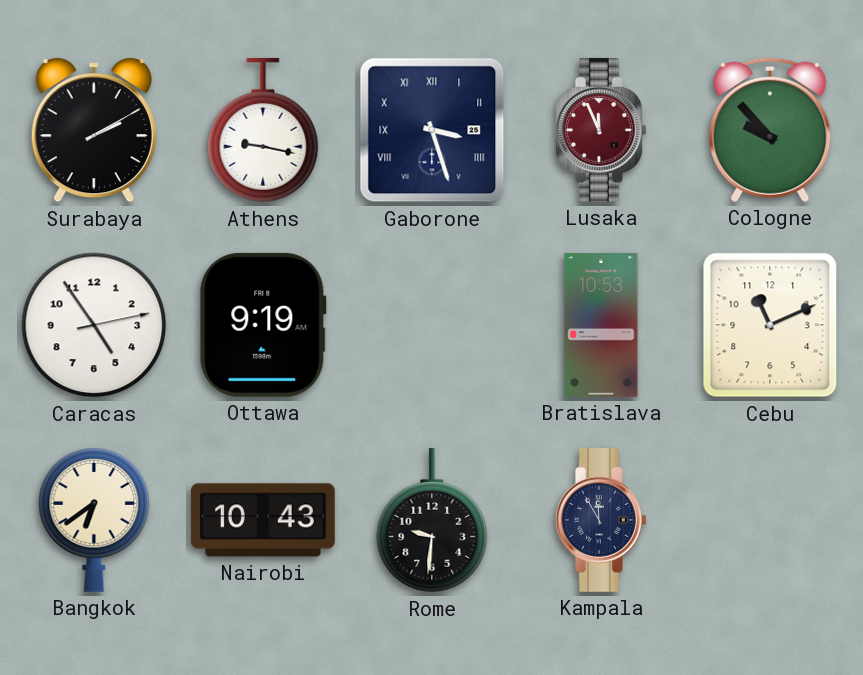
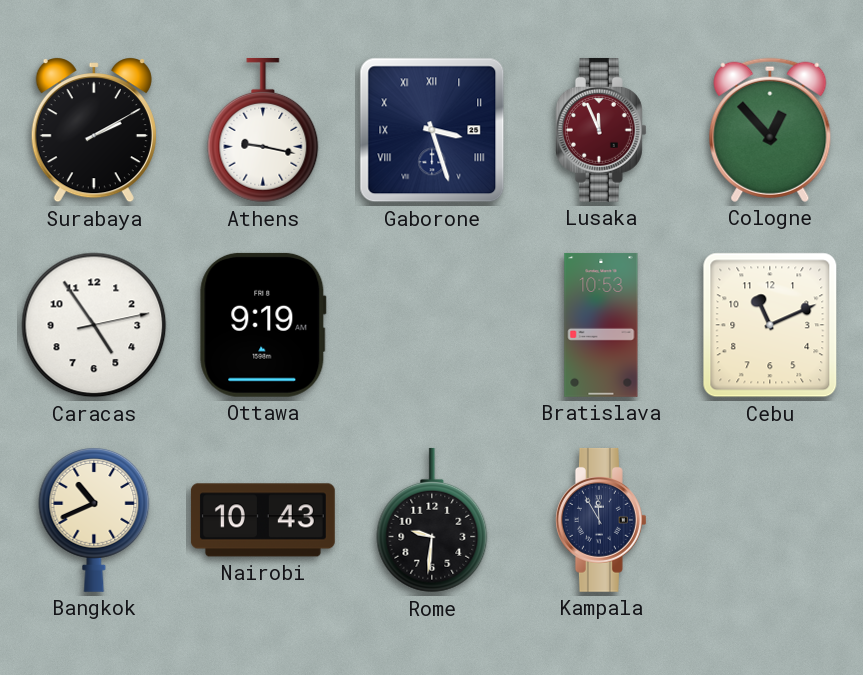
Cologne: 9:53 -> 12:53
Bangkok: 6:39 -> 10:41
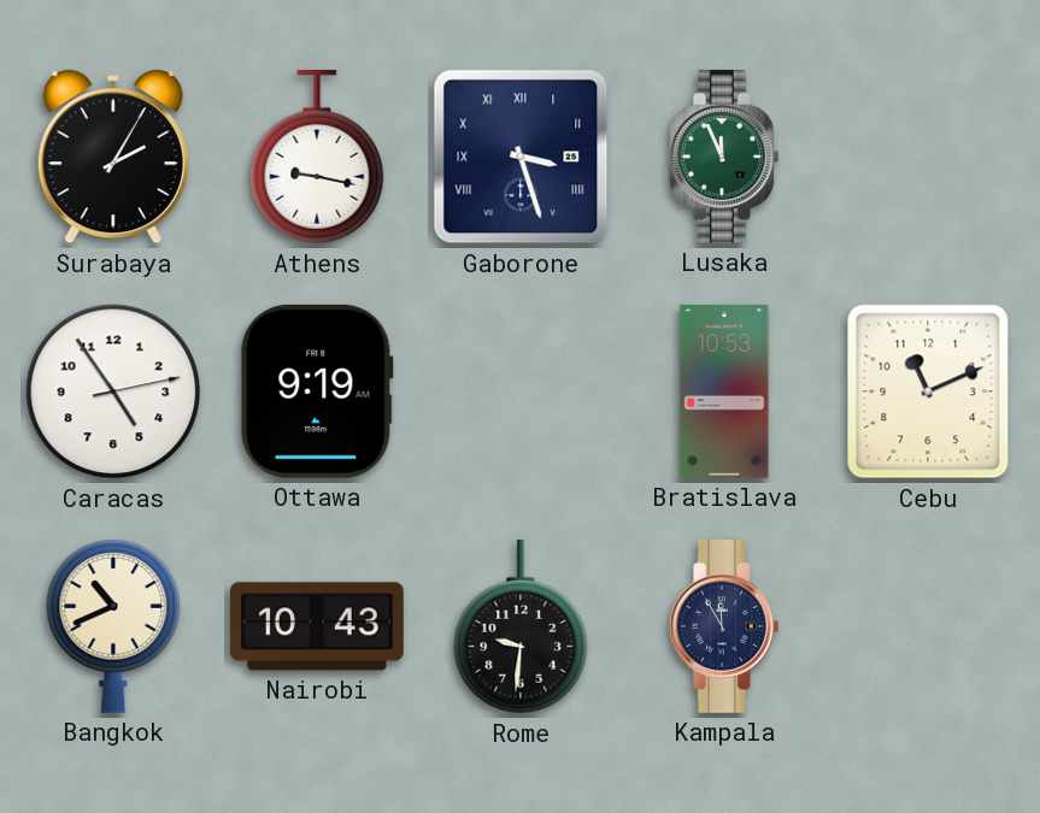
Surabaya: 2:10 -> 2:05
Lusaka dial: burgundy -> green
Cologne: 12:53 -> none
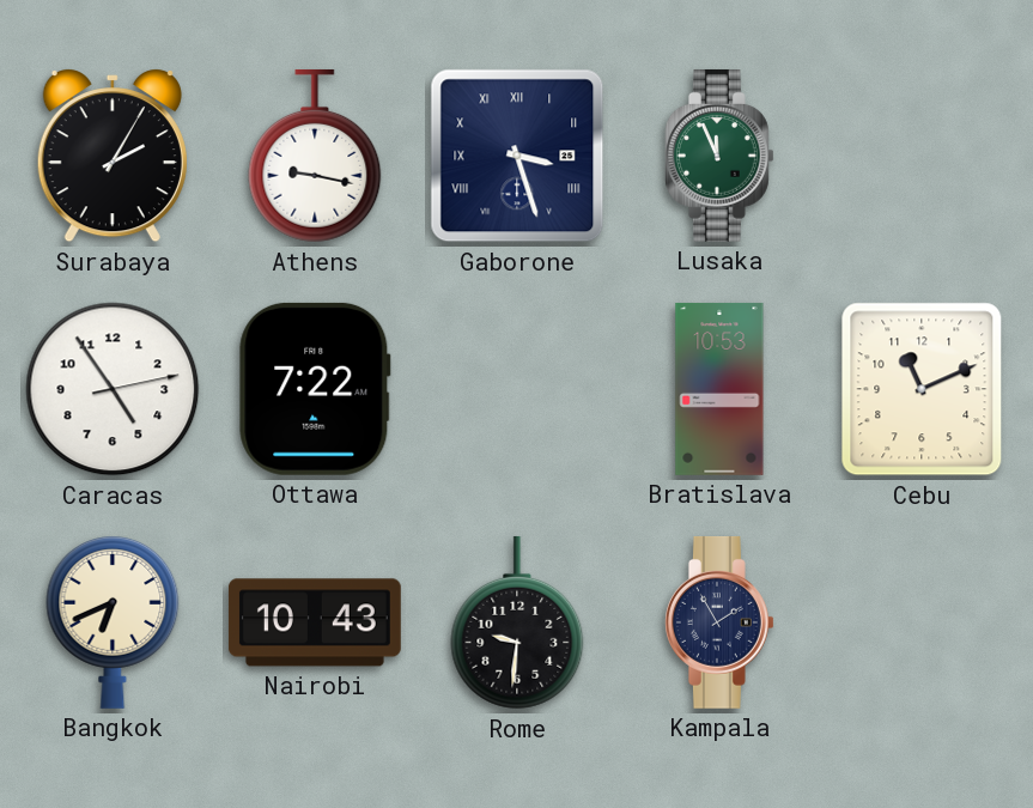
Ottawa: 9:19 -> 7:22
Bangkok: 10:41 -> 6:41
Kampala: 11:55 -> 1:55
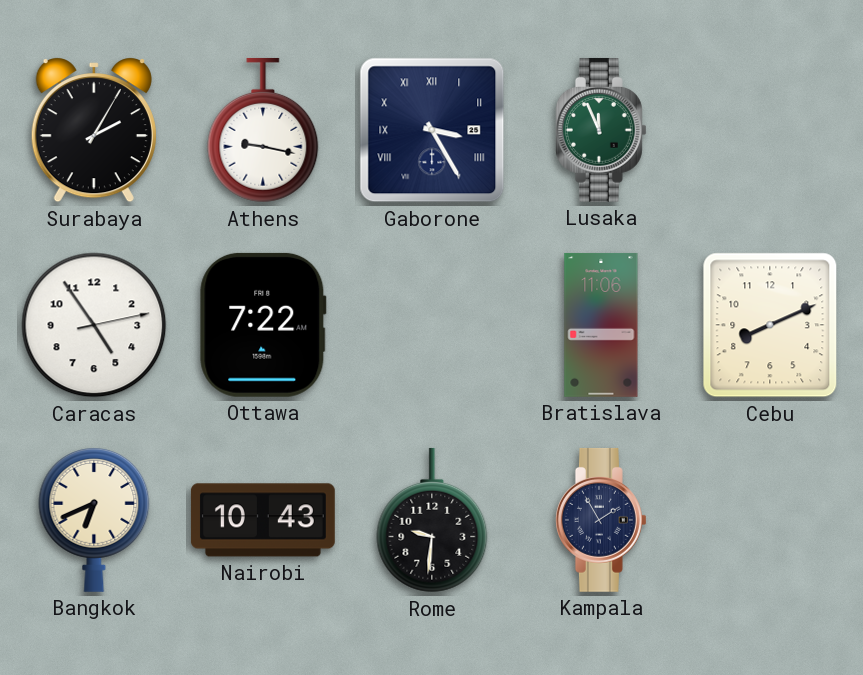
Gaborone: 3:27 -> 3:25
Bratislava: 10:53 -> 11:06
Cebu: 11:11 -> 8:11
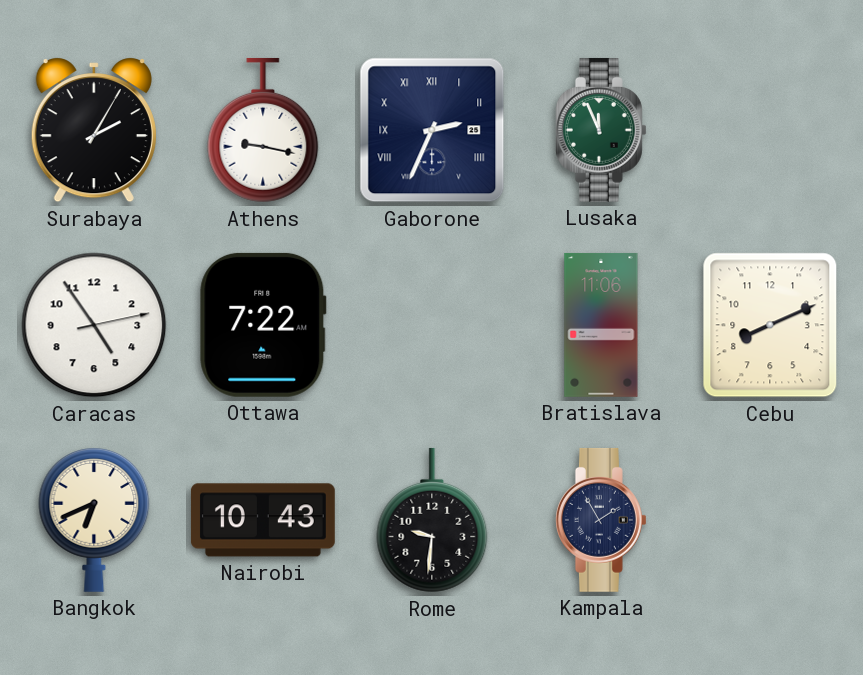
Gaborone: 3:25 -> 2:34
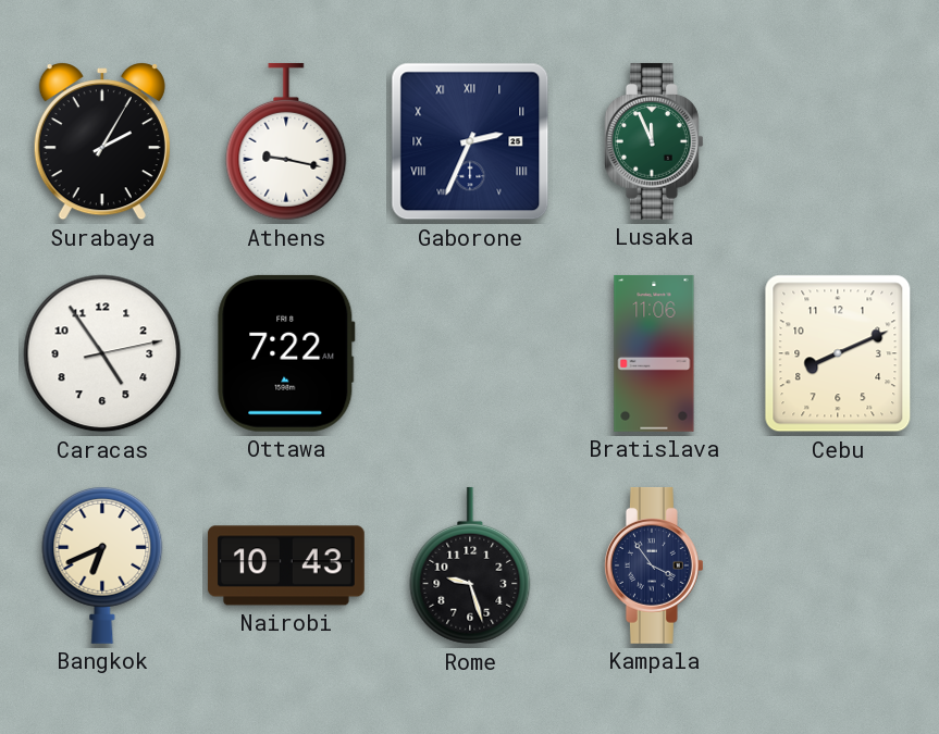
Rome: 9:31 -> 9:27
Kampala: 1:55 -> 3:54
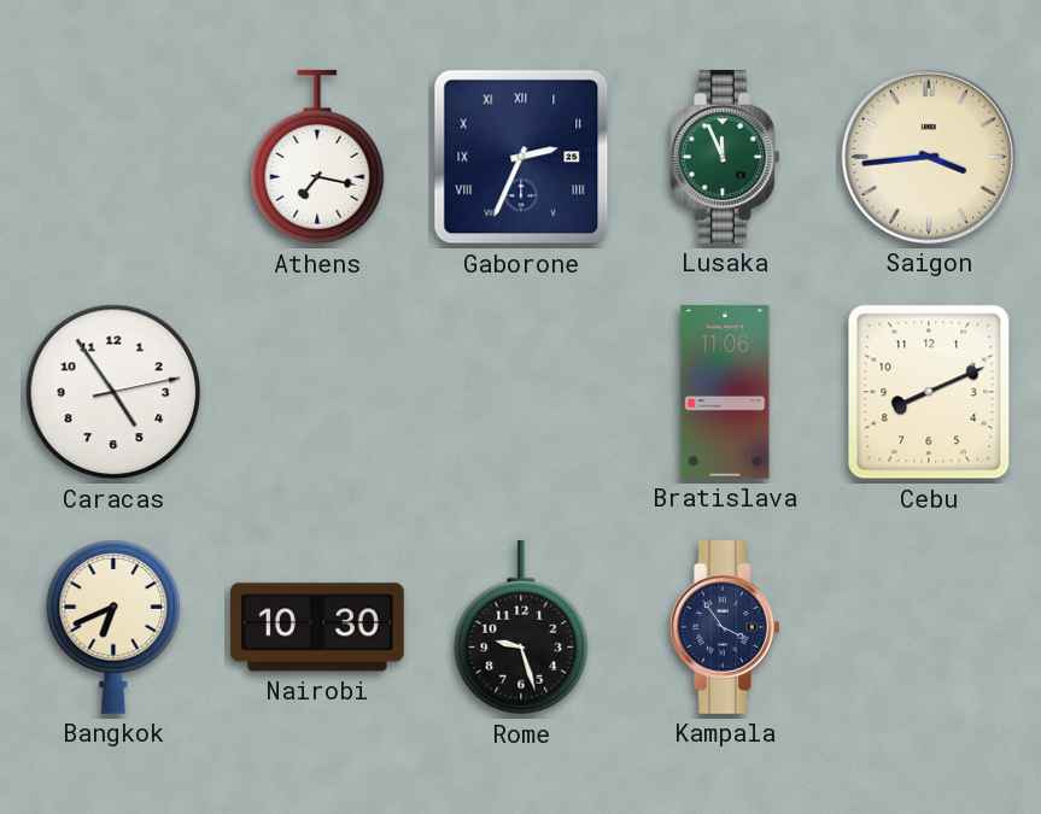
Surabaya: 2:05 -> none
Athens: 9:17 -> 7:17
Saigon: none -> 3:44
Ottawa: 7:22 -> none
Nairobi: 10:43 -> 10:30
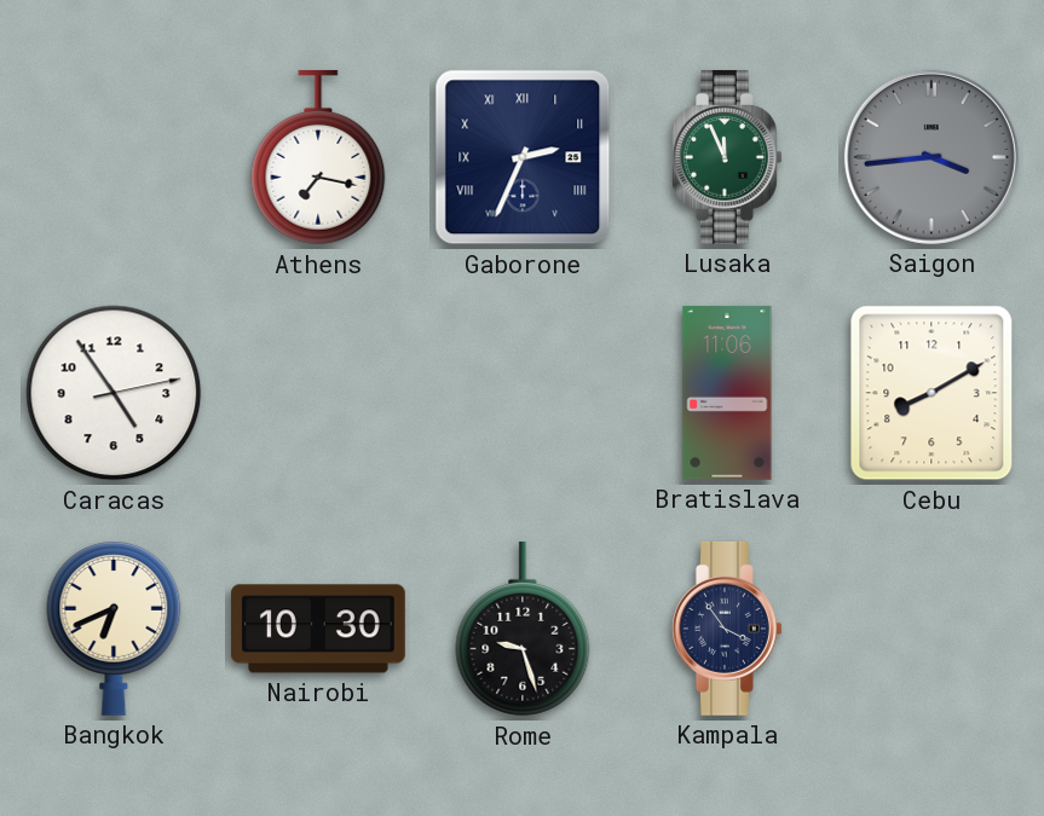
Saigon dial: cream -> grey
Cebu: 8:11 -> 8:10
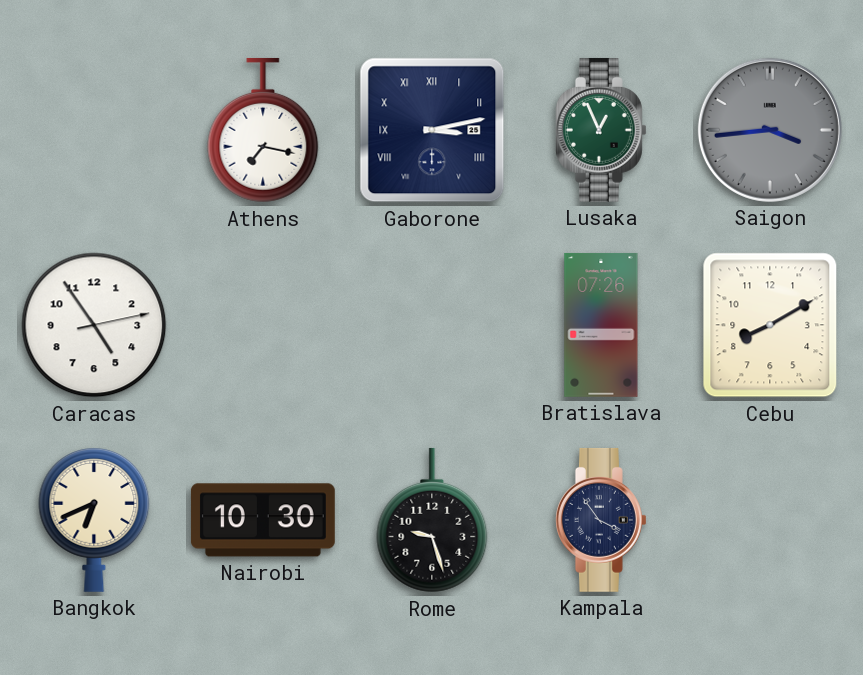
Gaborone: 2:34 -> 3:13
Lusaka: 11:56 -> 12:56
Bratislava: 11:06 -> 07:26
